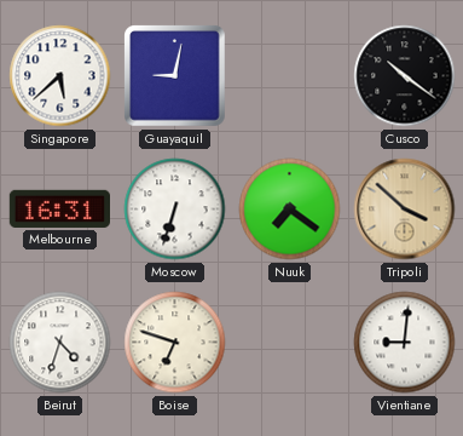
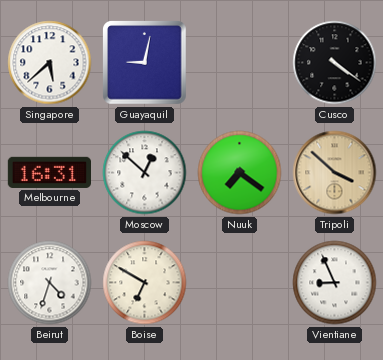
Cusco: 10:21 -> 4:21
Moscow: 6:33 -> 12:52
Boise: 6:48 -> 6:50
Vientiane: 9:01 -> 8:56
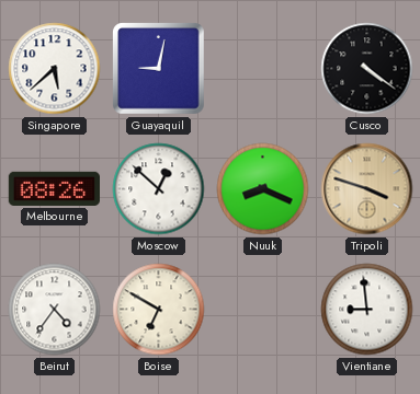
Melbourne: 16:31 -> 08:26
Nuuk: 7:21 -> 8:19
Tripoli: 3:52 -> 3:48
Beirut: 4:33 -> 4:36
Vientiane: 8:56 -> 8:59
